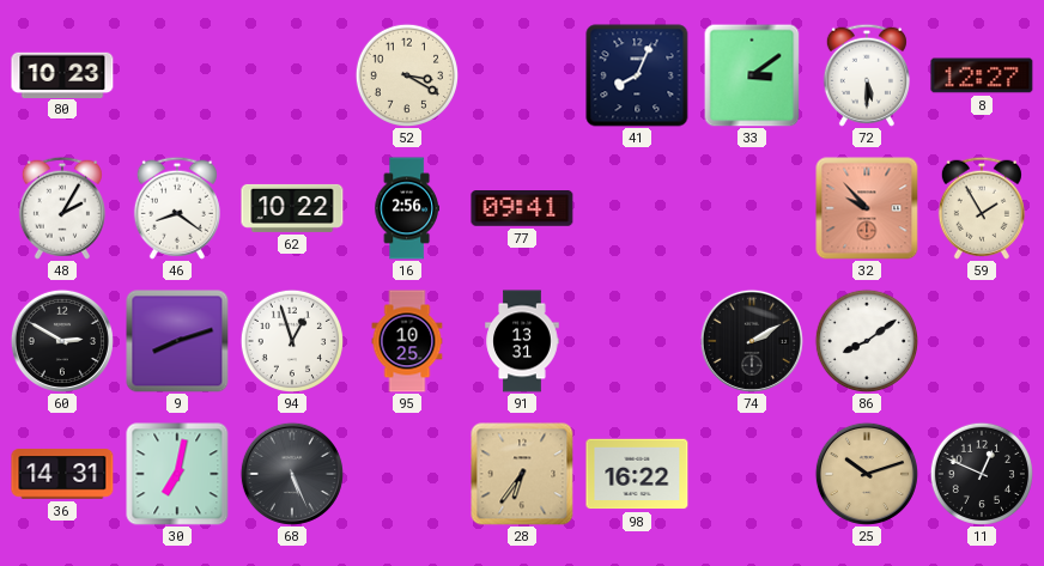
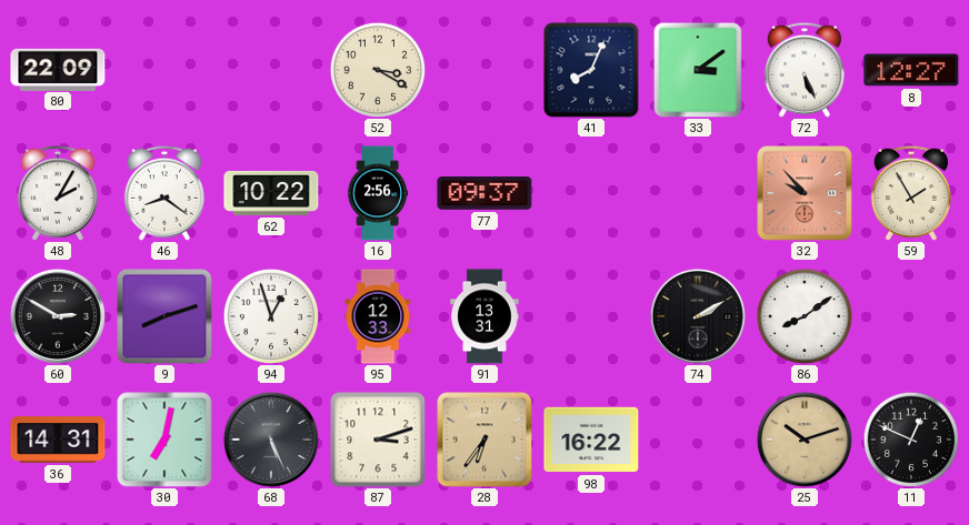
80: 10:23 -> 22:09
72: 5:30 -> 5:26
77: 09:41 -> 09:37
95: 10:25 -> 12:33
87: none -> 3:12
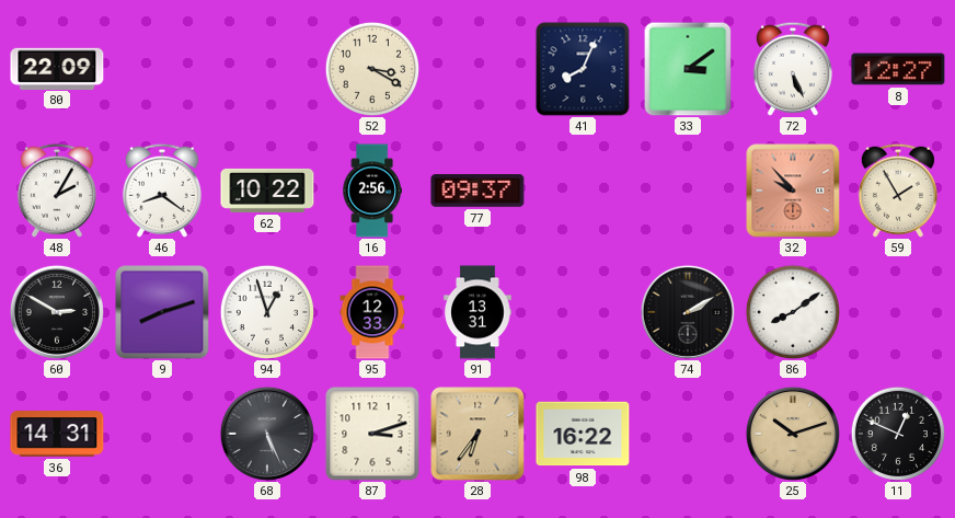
30: 7:02 -> none
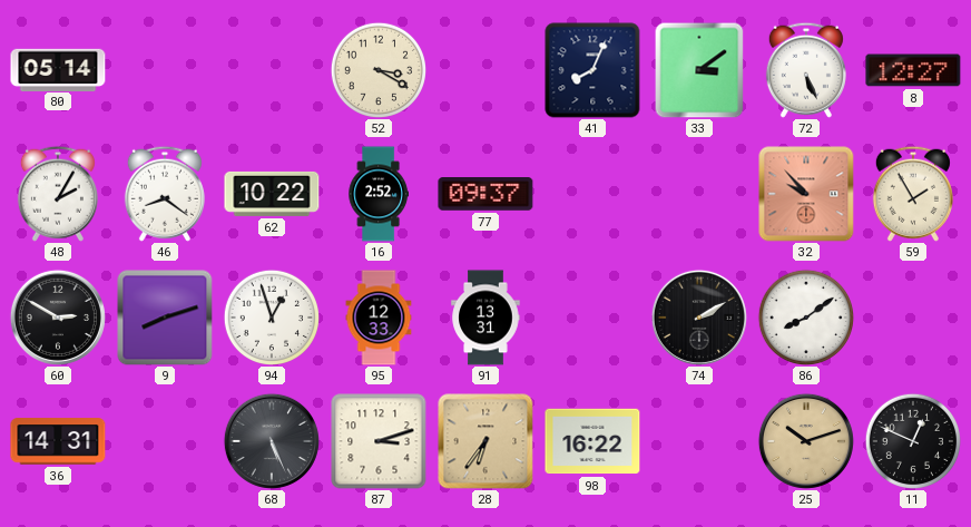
80: 22:09 -> 05:14
16: 2:56 -> 2:52
